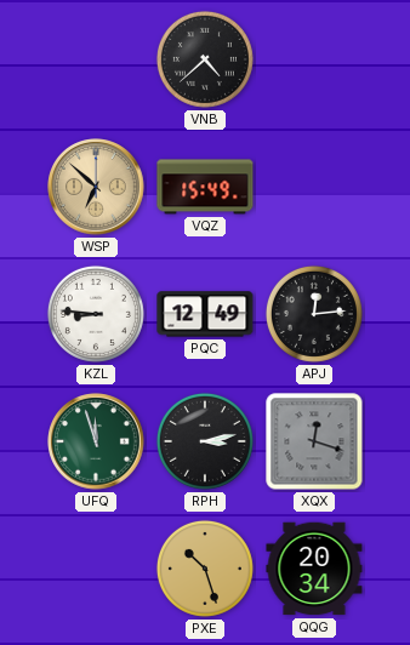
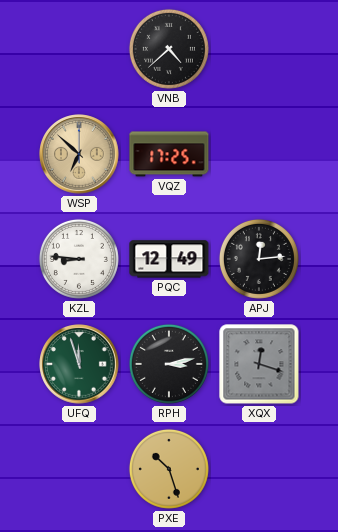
VQZ: 15:49 -> 17:25
QQG: 20:34 -> none
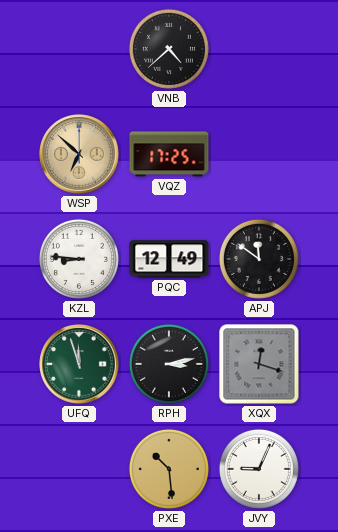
APJ: 12:14 -> 11:51
PXE: 10:27 -> 10:29
JVY: none -> 9:04
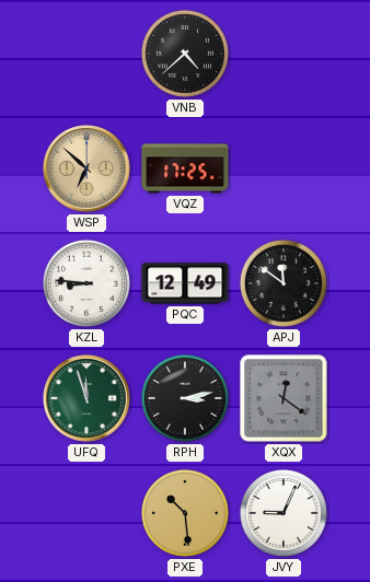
XQX: 12:18 -> 12:21
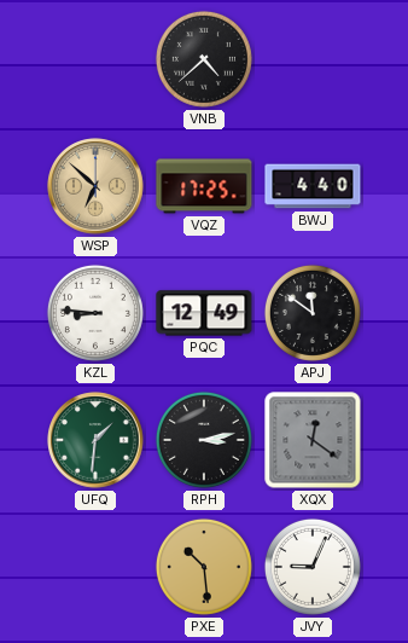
BWJ: none -> 4:40
UFQ: 11:57 -> 1:31
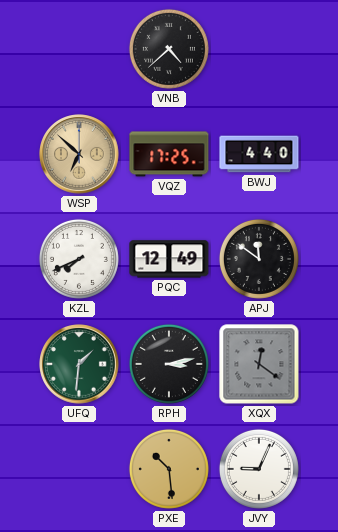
KZL: 8:46 -> 7:41
